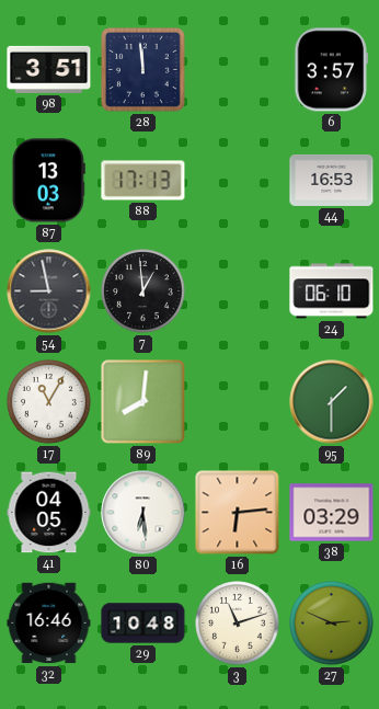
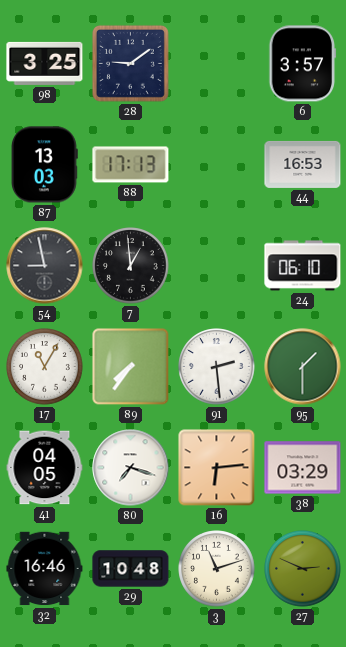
98: 3:51 -> 3:25
28: 11:59 -> 9:09
89: 8:01 -> 7:36
91: none -> 2:29
80: 6:29 -> 7:18
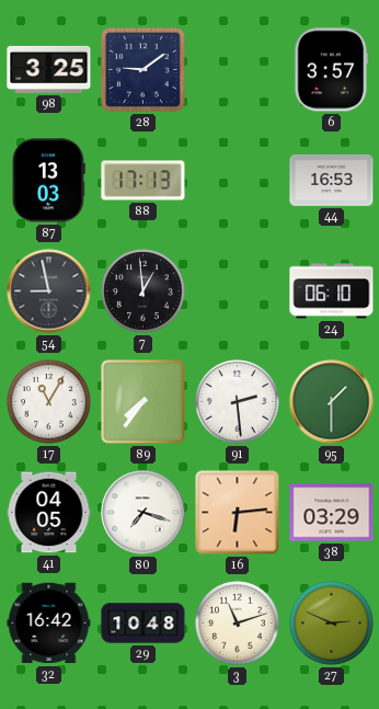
32: 16:46 -> 16:42
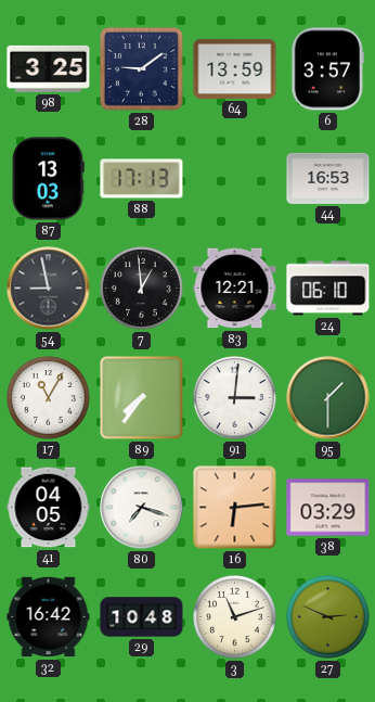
64: none -> 13:59
83: none -> 12:21
91: 2:29 -> 3:01
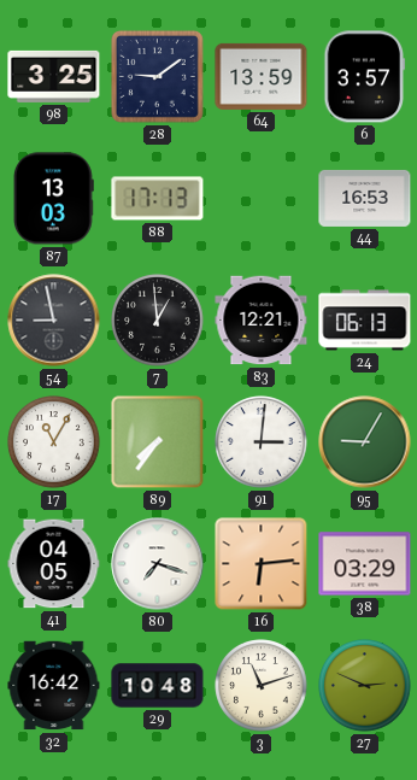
24: 06:10 -> 06:13
95: 1:30 -> 9:05
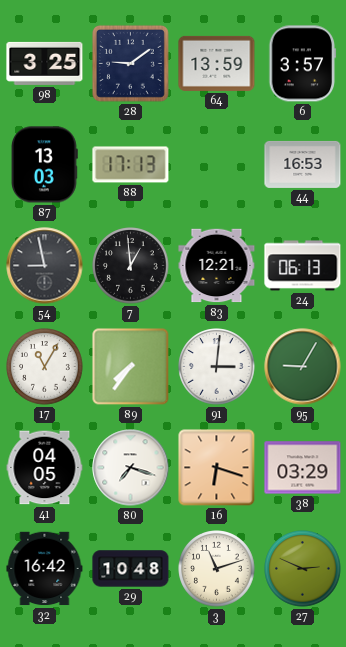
16: 6:14 -> 6:18
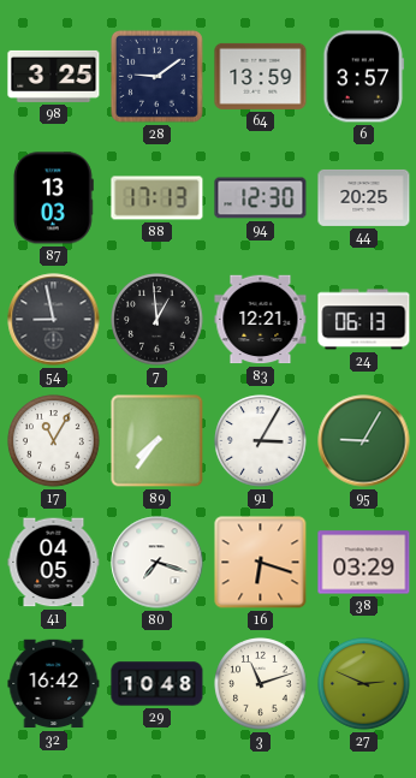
94: none -> 12:30
44: 16:53 -> 20:25
91: 3:01 -> 3:05
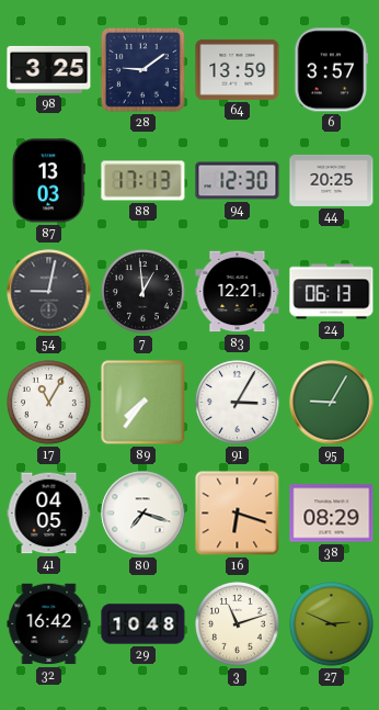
54: 8:58 -> 9:02
38: 03:29 -> 08:29
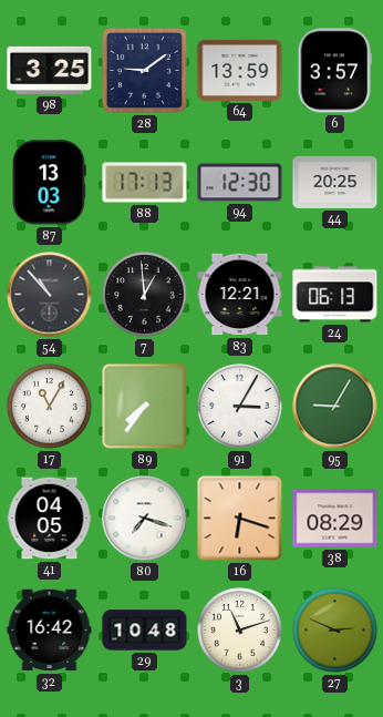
54: 9:02 -> 10:53
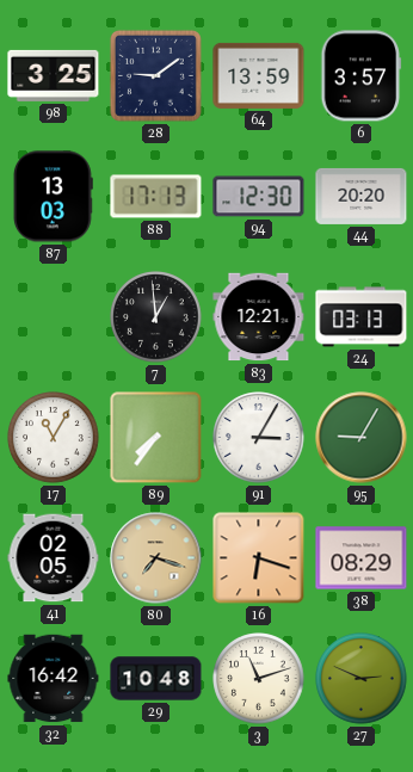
44: 20:25 -> 20:20
54: 10:53 -> none
24: 06:13 -> 03:13
41: 04:05 -> 02:05
80 dial: white -> champagne
